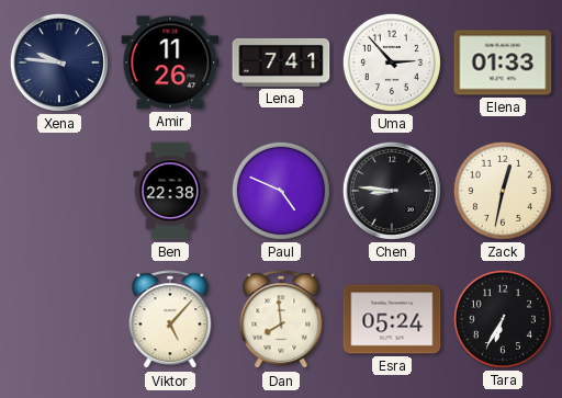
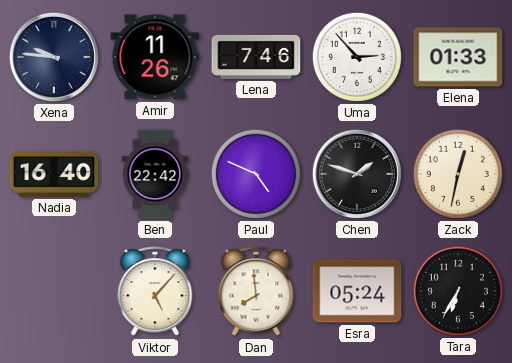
Lena: 7:41 -> 7:46
Nadia: none -> 16:40
Ben: 22:38 -> 22:42
Chen: 8:46 -> 1:48
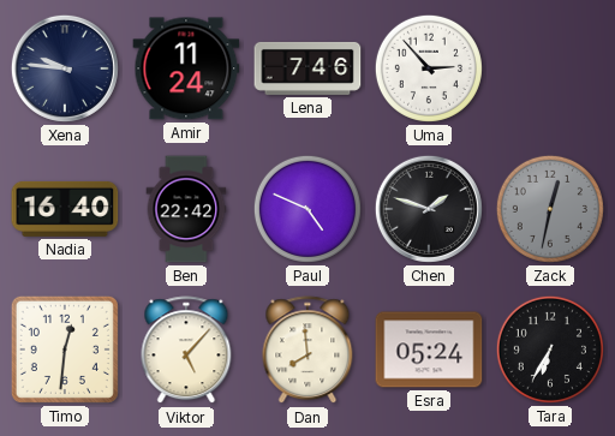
Amir: 11:26 -> 11:24
Elena: 01:33 -> none
Zack dial: cream -> grey
Timo: none -> 12:31
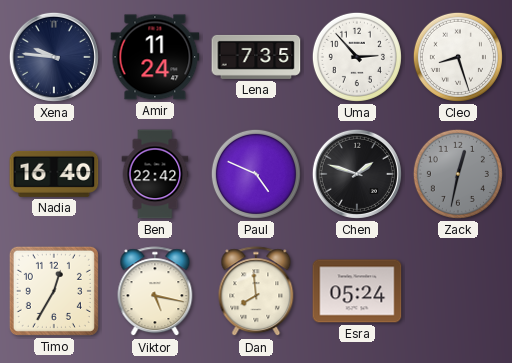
Lena: 7:46 -> 7:35
Cleo: none -> 8:27
Timo: 12:31 -> 12:35
Viktor: 5:07 -> 5:17
Tara: 6:35 -> none
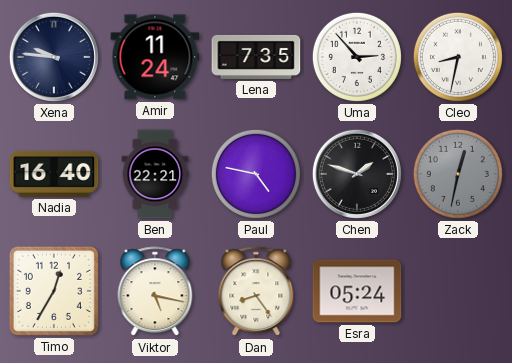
Cleo: 8:27 -> 8:32
Ben: 22:42 -> 22:21
Paul: 4:49 -> 4:47
Dan: 7:59 -> 8:24
